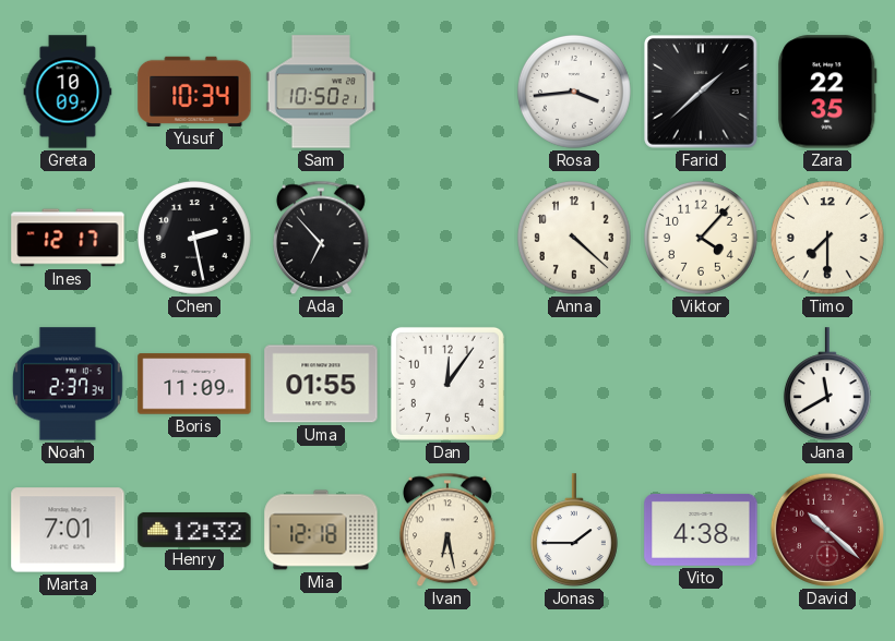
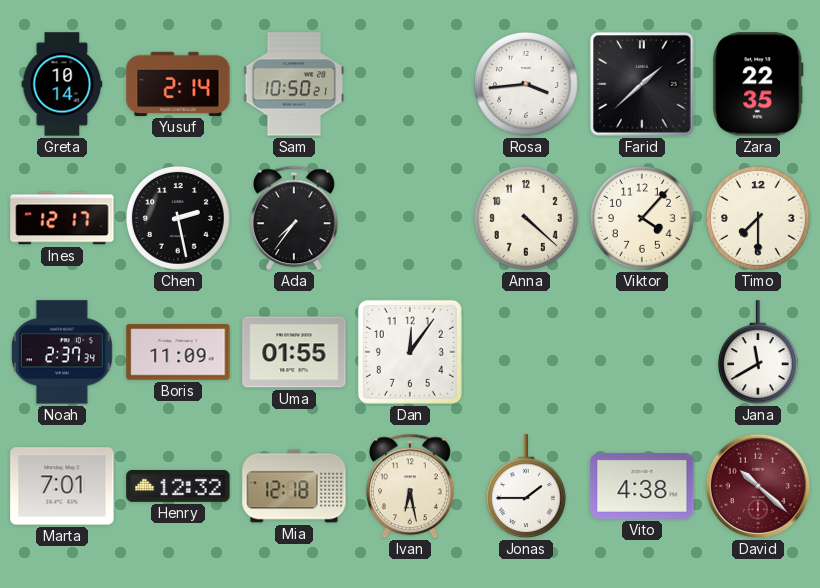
Greta: 10:09 -> 10:14
Yusuf: 10:34 -> 2:14
Ada: 6:53 -> 7:36
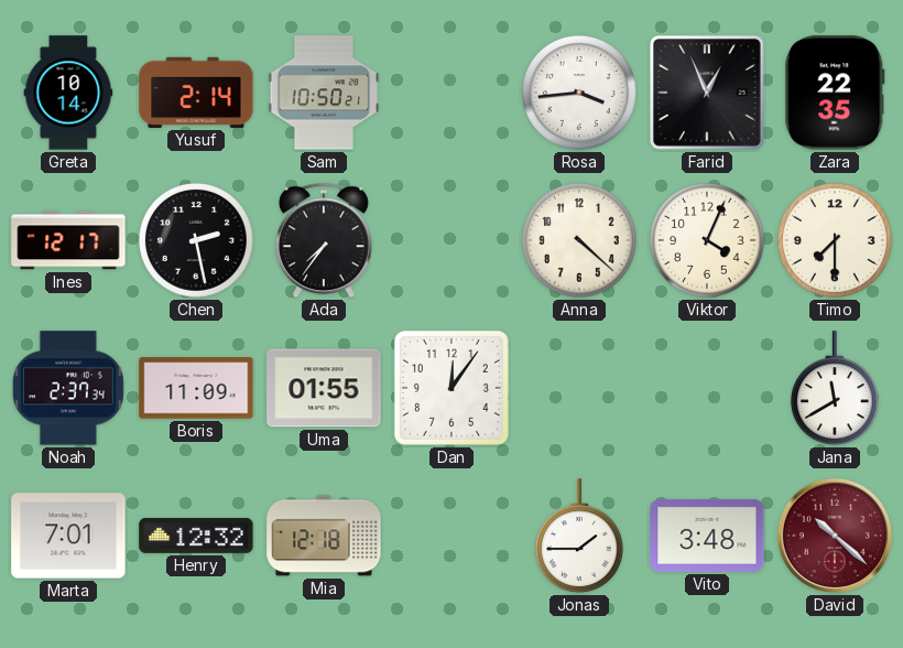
Farid: 1:38 -> 12:56
Viktor: 4:07 -> 4:04
Ivan: 6:28 -> none
Vito: 4:38 -> 3:48
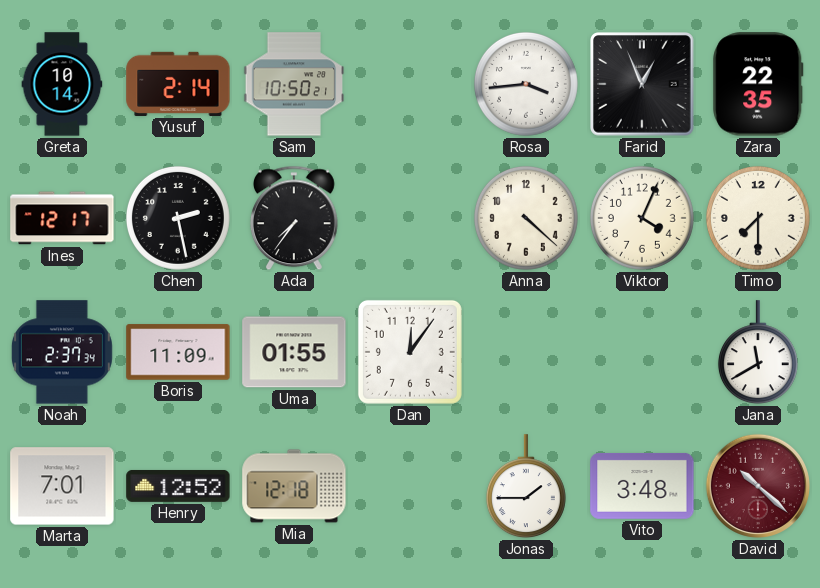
Henry: 12:32 -> 12:52
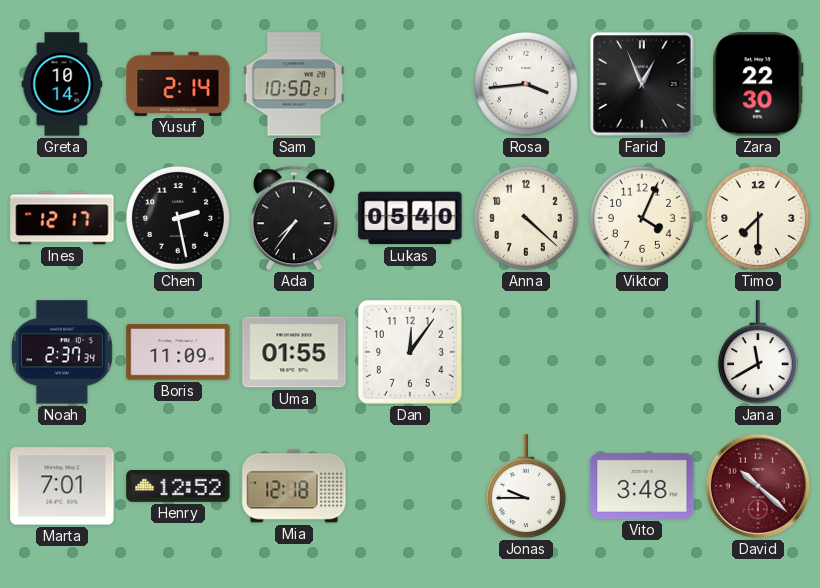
Zara: 22:35 -> 22:30
Lukas: none -> 05:40
Jonas: 1:45 -> 9:45
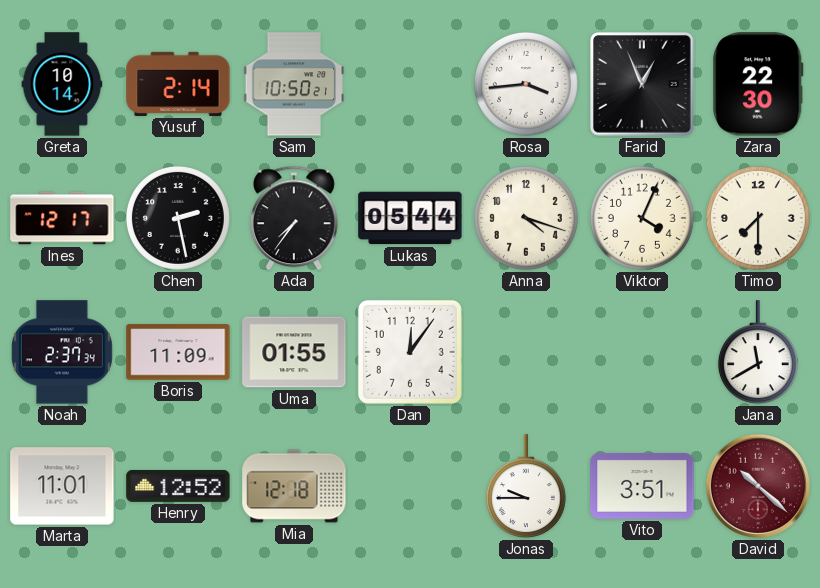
Lukas: 05:40 -> 05:44
Anna: 4:22 -> 4:18
Marta: 7:01 -> 11:01
Vito: 3:48 -> 3:51
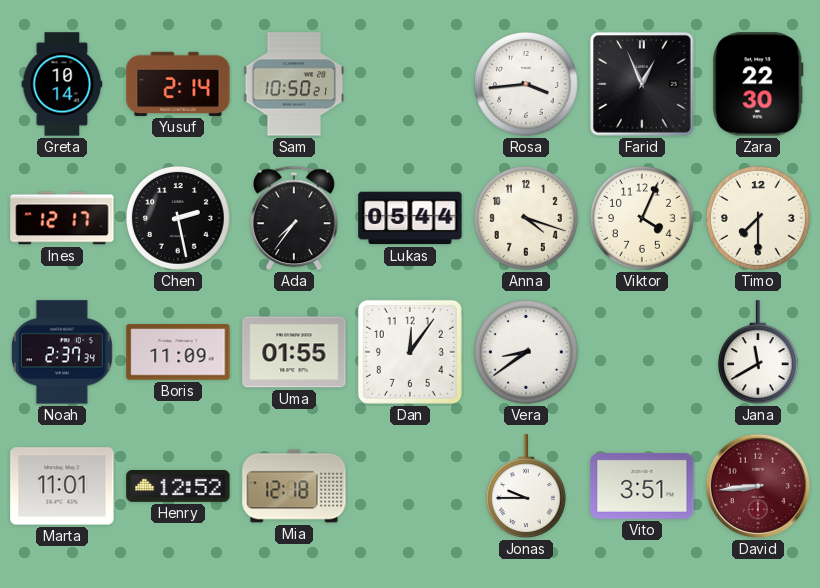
Vera: none -> 8:39
David: 10:22 -> 8:44
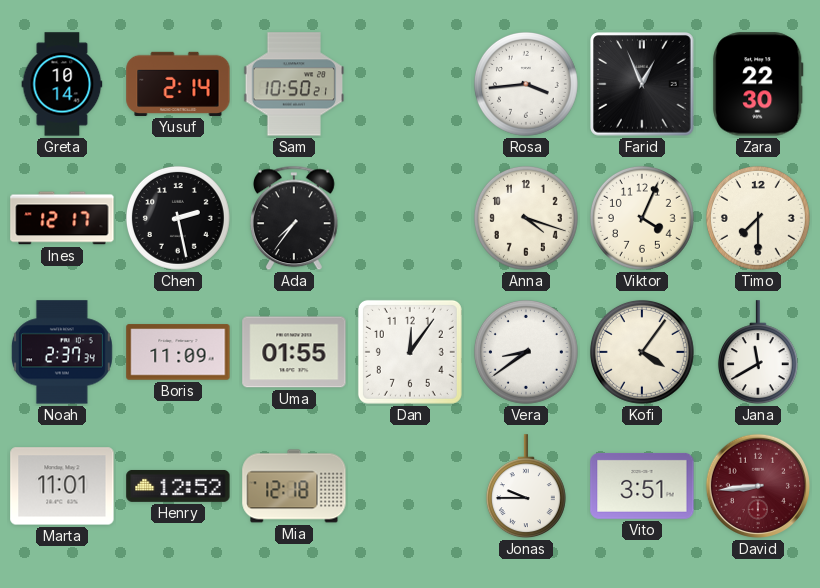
Lukas: 05:44 -> none
Kofi: none -> 4:06
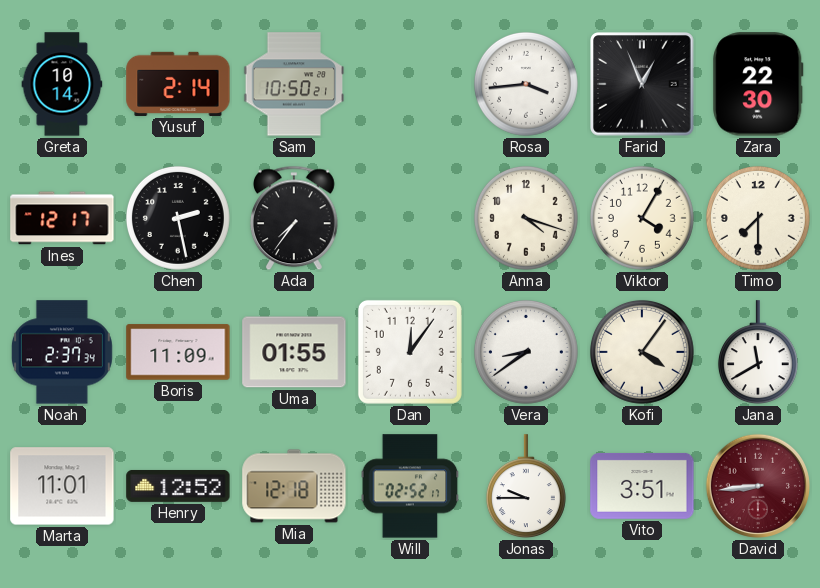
Viktor: 4:04 -> 4:05
Will: none -> 02:52
